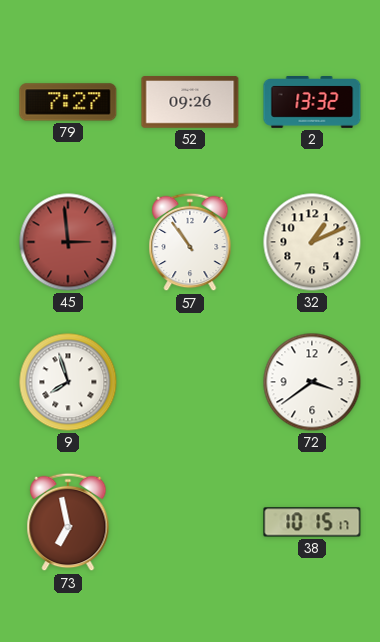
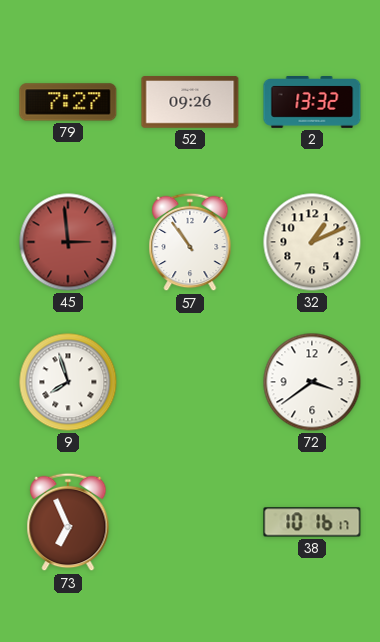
73: 6:58 -> 6:56
38: 10:15 -> 10:16
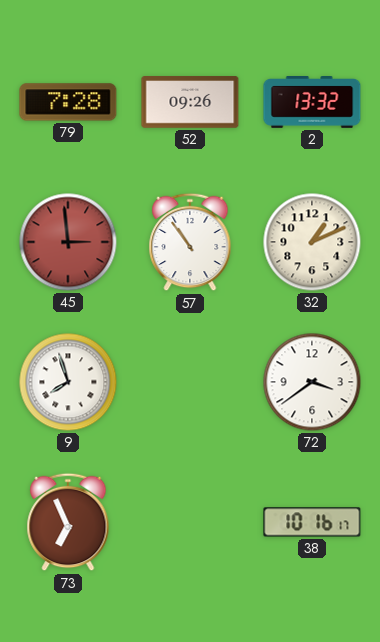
79: 7:27 -> 7:28
